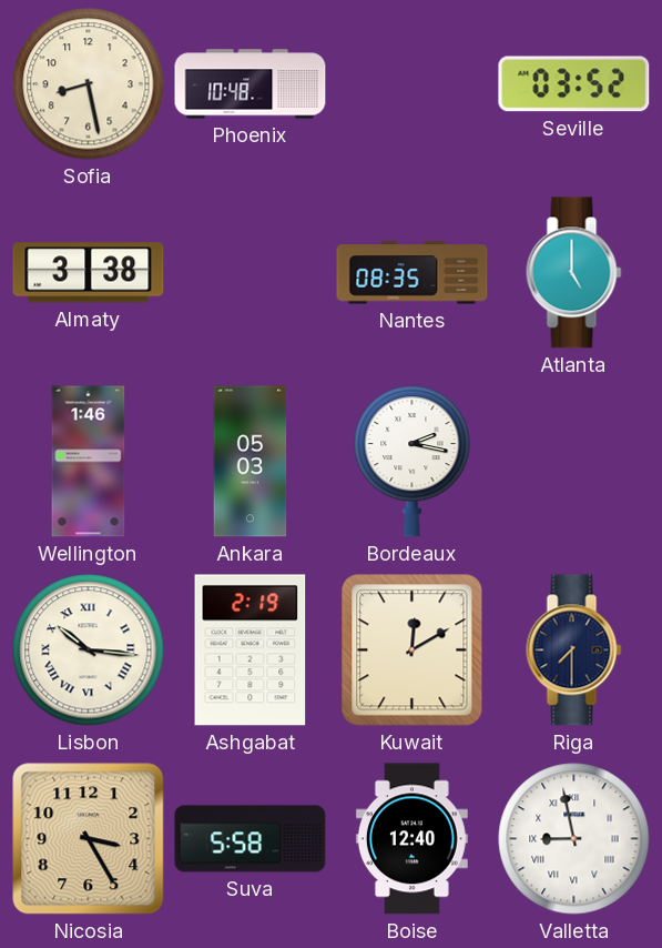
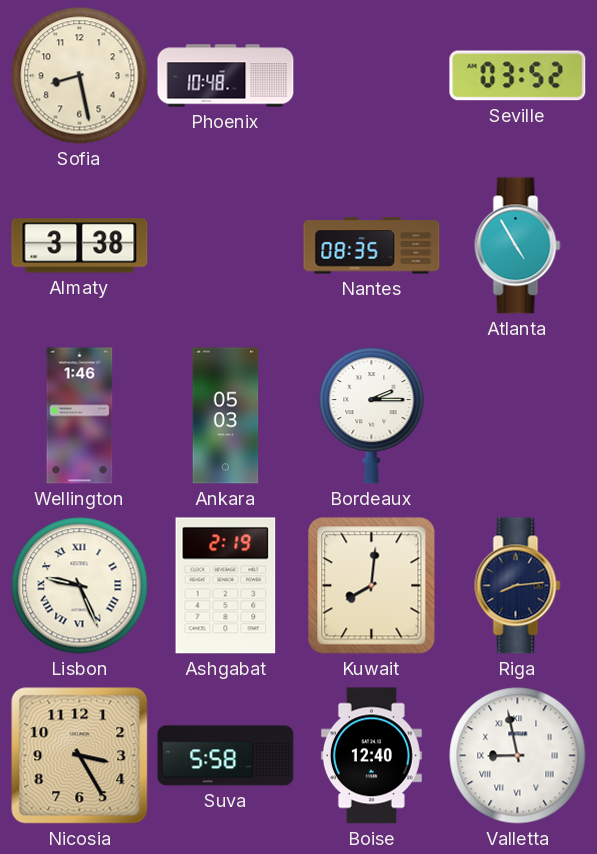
Atlanta: 5:00 -> 4:55
Bordeaux: 2:17 -> 2:15
Lisbon: 10:16 -> 9:26
Kuwait: 12:10 -> 8:01
Riga: 7:30 -> 8:14
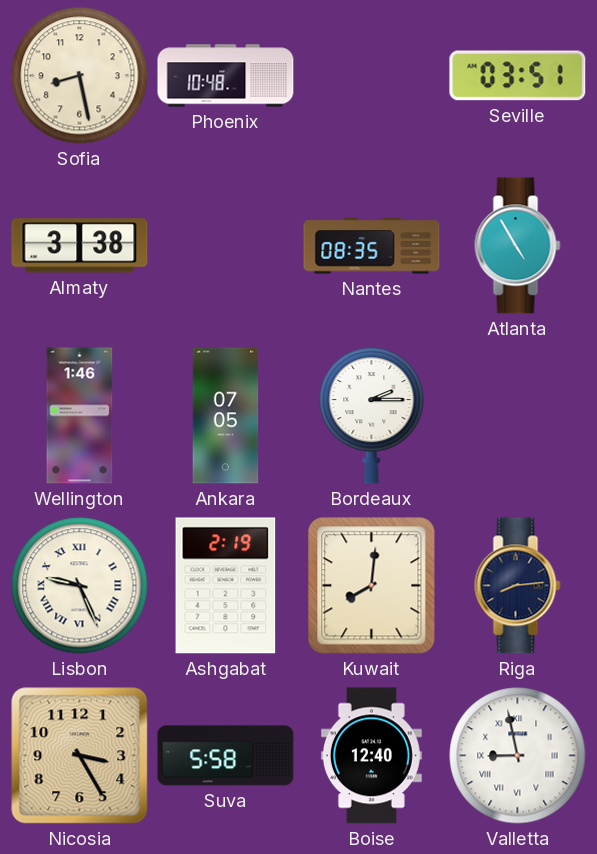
Seville: 03:52 -> 03:51
Ankara: 05:03 -> 07:05
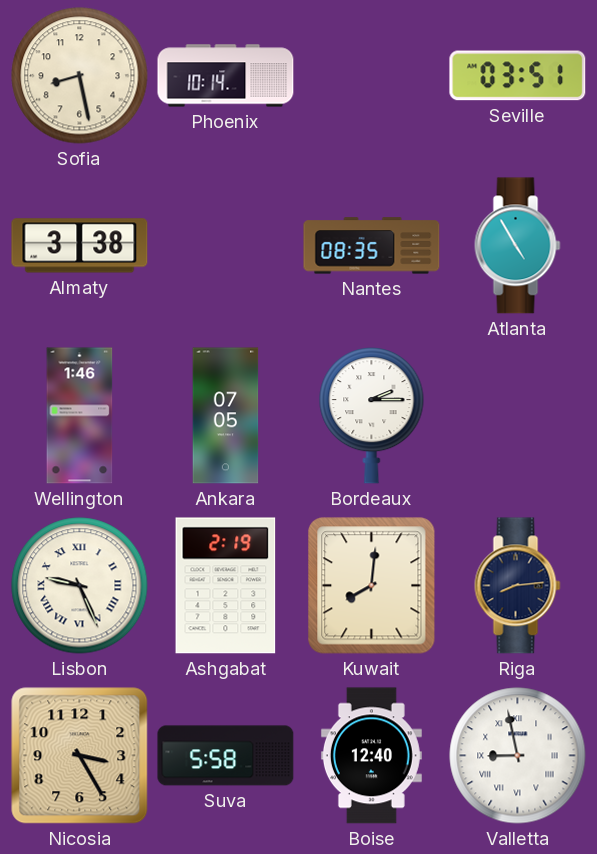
Phoenix: 10:48 -> 10:14
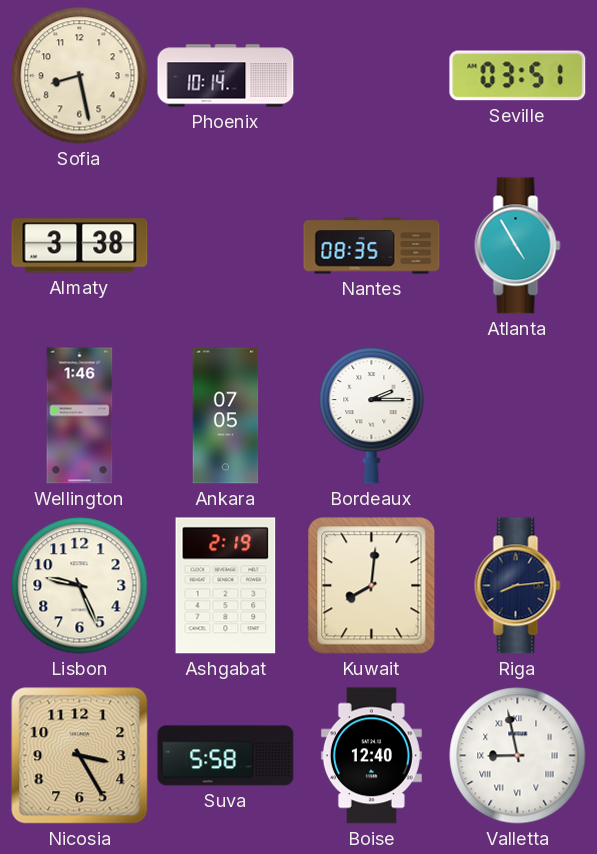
Lisbon numerals: Roman -> Arabic
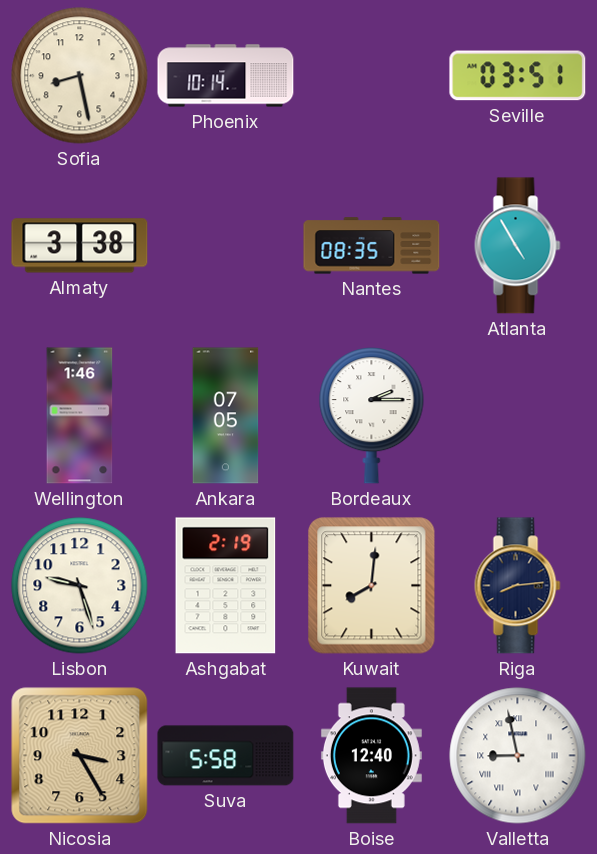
Lisbon: 9:26 -> 9:27
